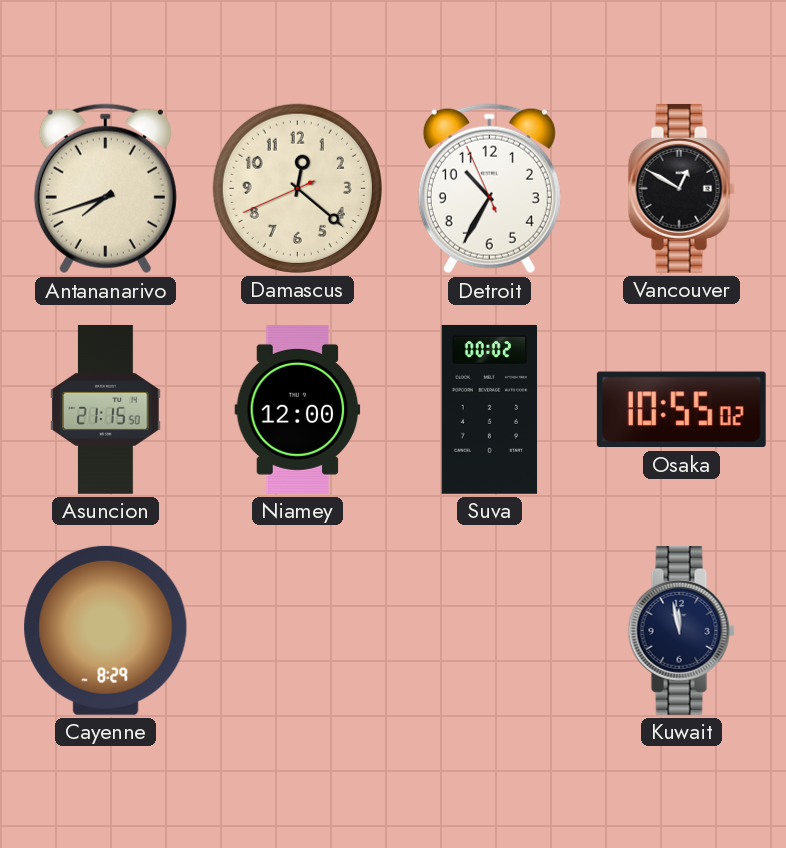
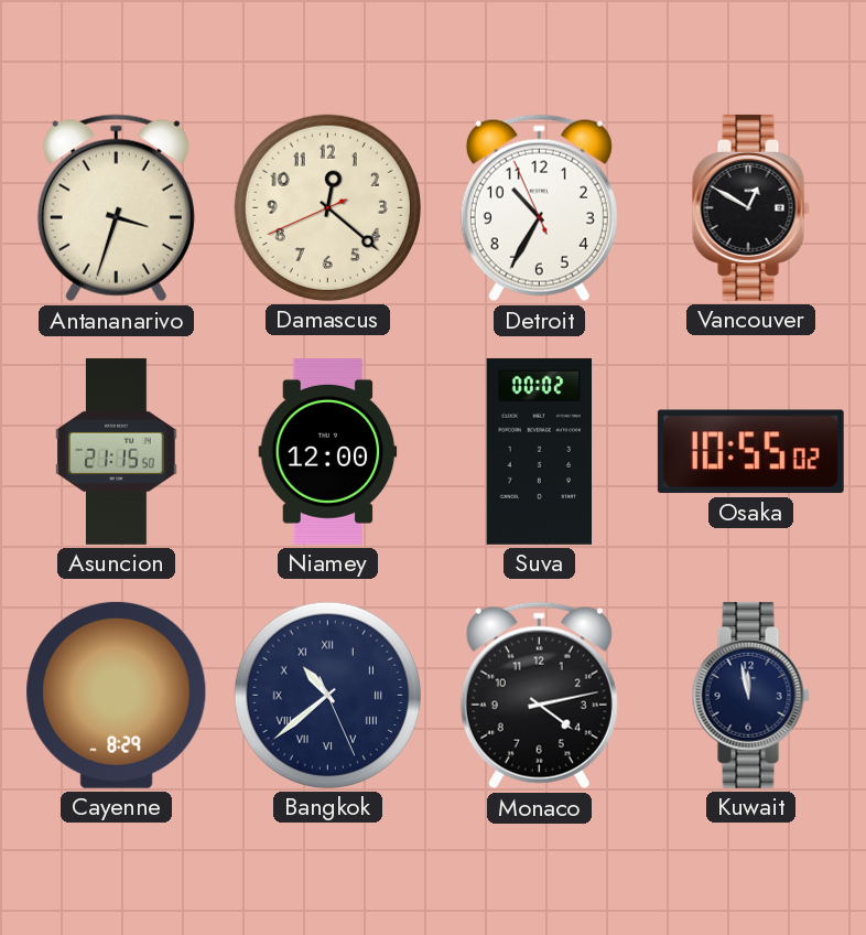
Antananarivo: 7:42 -> 3:33
Bangkok: none -> 10:38
Monaco: none -> 4:13
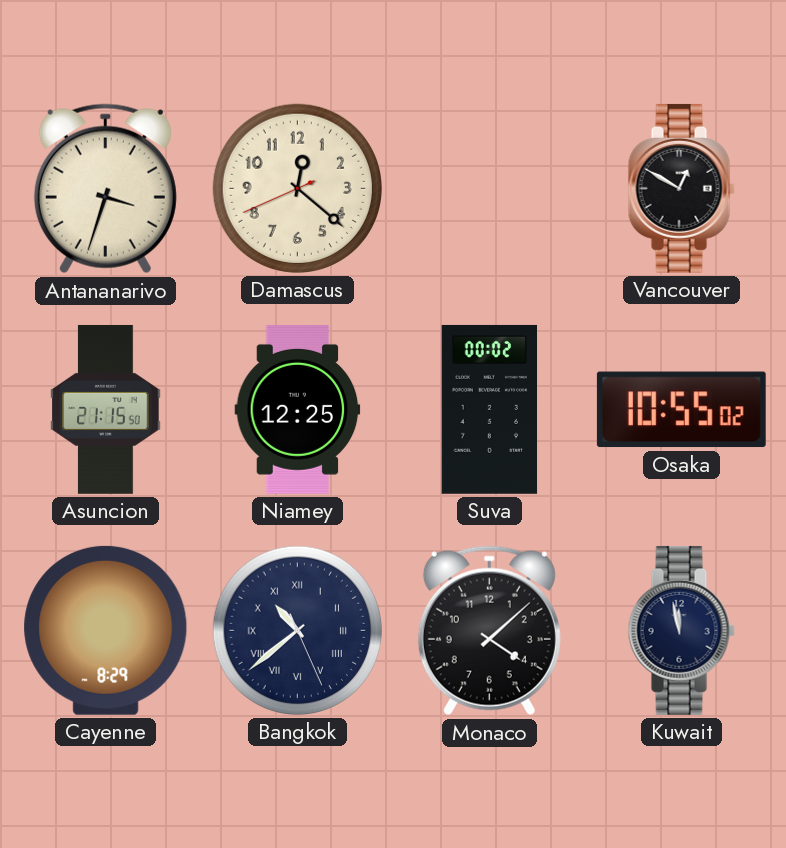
Detroit: 10:34 -> none
Niamey: 12:00 -> 12:25
Monaco: 4:13 -> 4:08
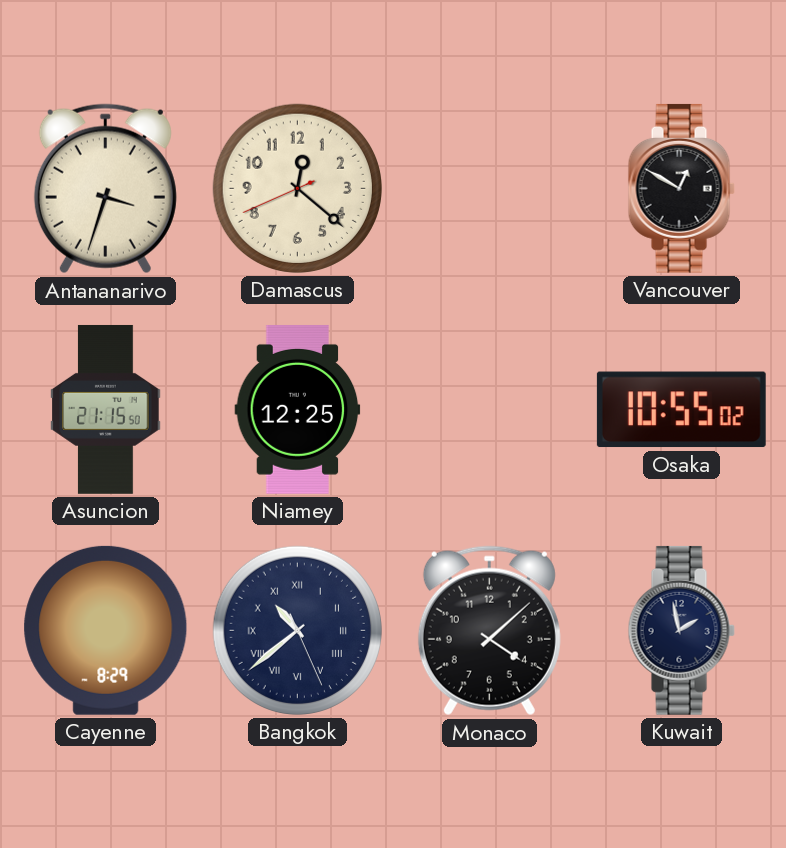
Suva: 00:02 -> none
Kuwait: 11:58 -> 1:58
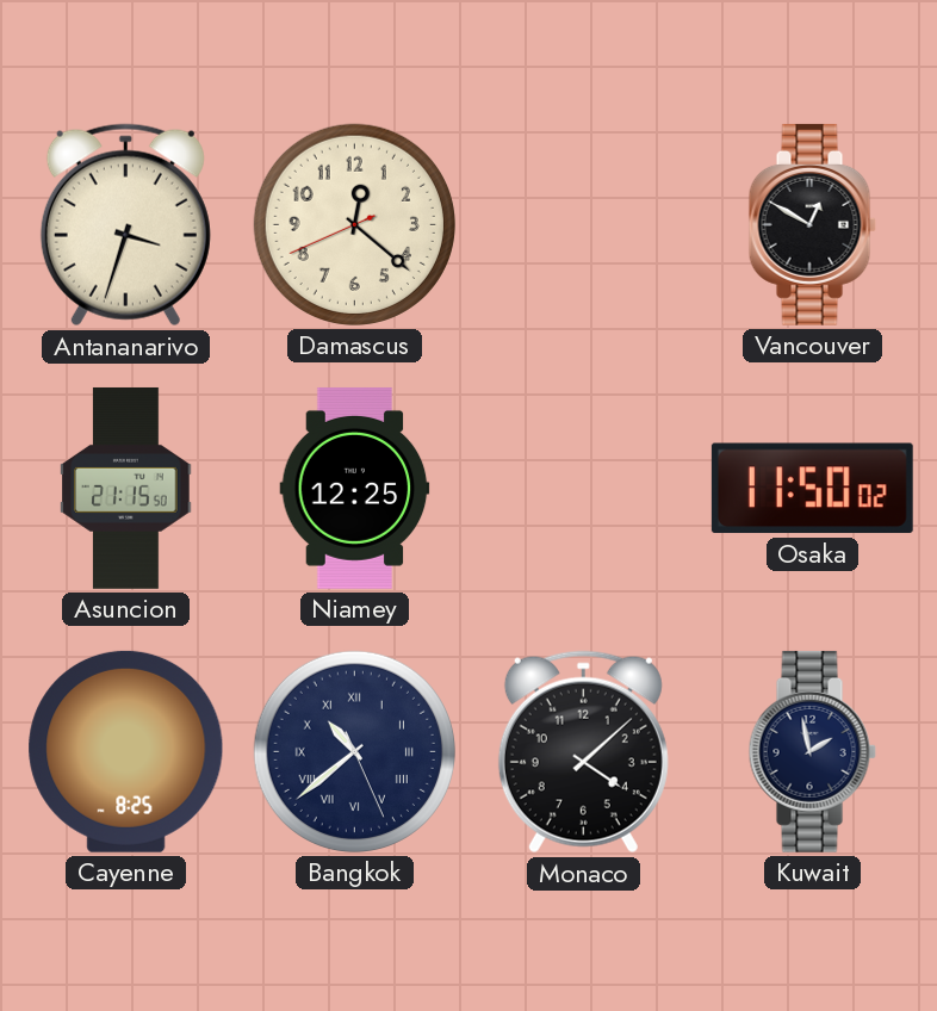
Osaka: 10:55 -> 11:50
Cayenne: 8:29 -> 8:25
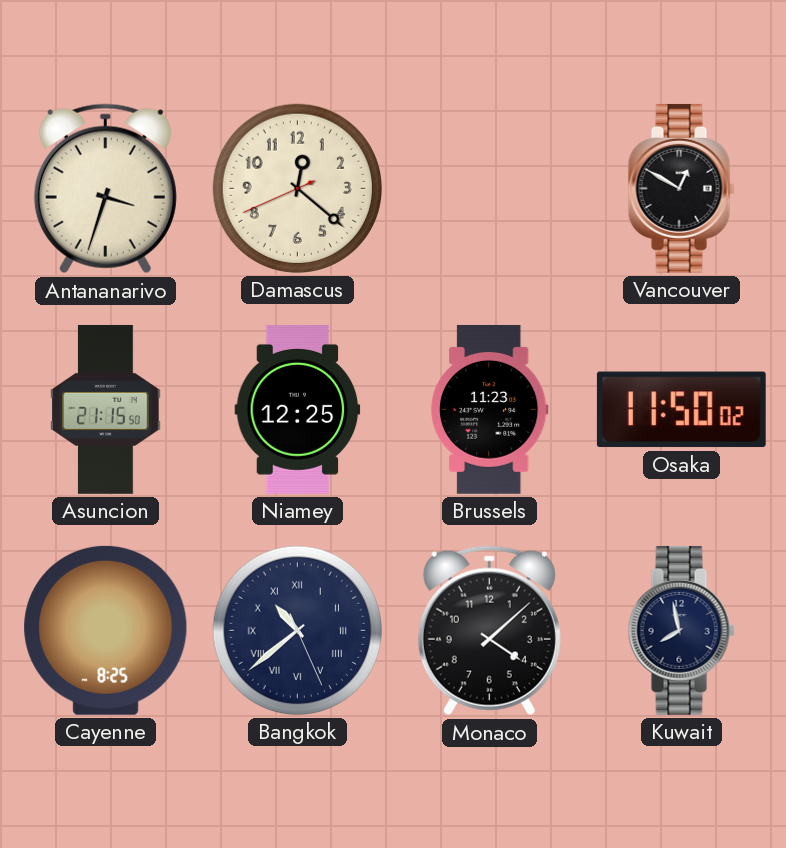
Brussels: none -> 11:23
Kuwait: 1:58 -> 7:58
